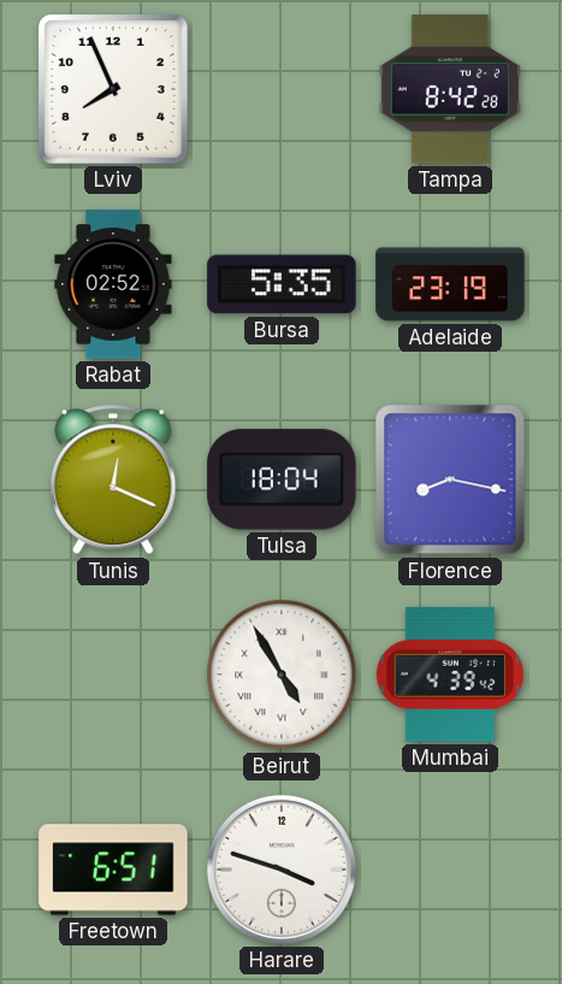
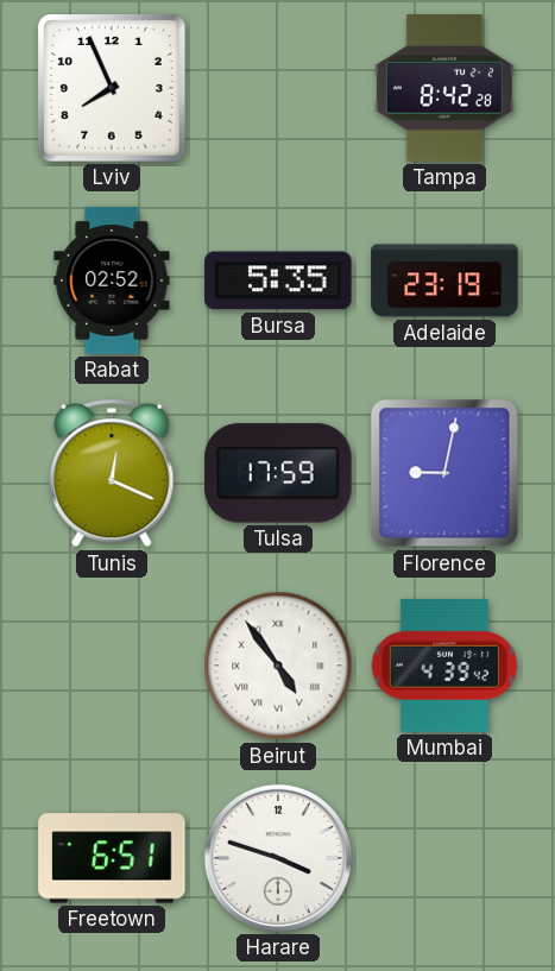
Tulsa: 18:04 -> 17:59
Florence: 8:17 -> 9:02
Beirut: 4:55 -> 4:54
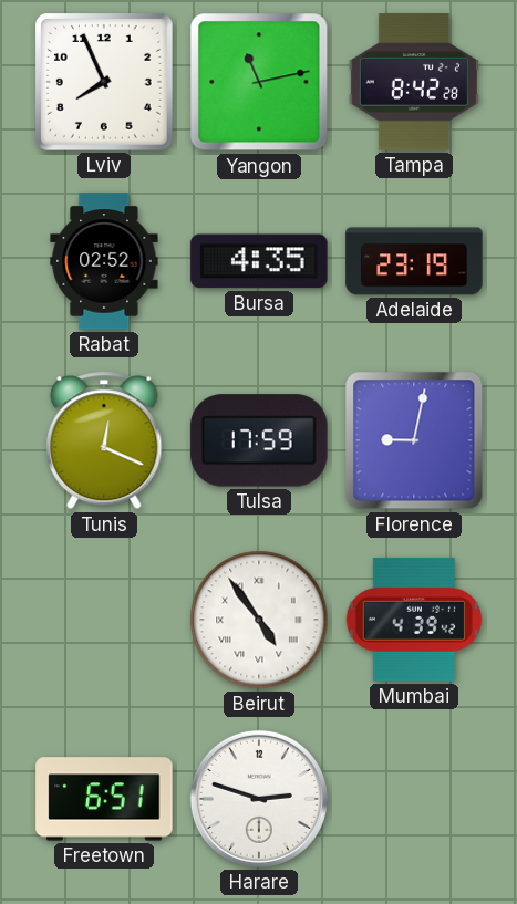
Yangon: none -> 11:13
Bursa: 5:35 -> 4:35
Harare: 3:48 -> 2:48
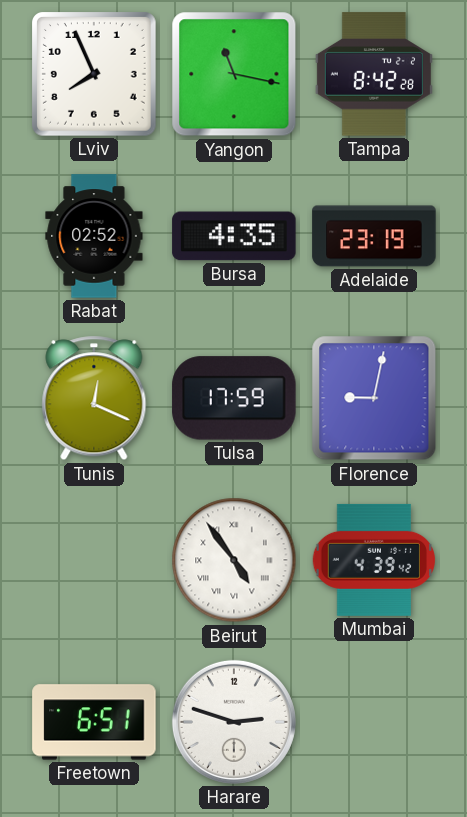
Yangon: 11:13 -> 11:17
